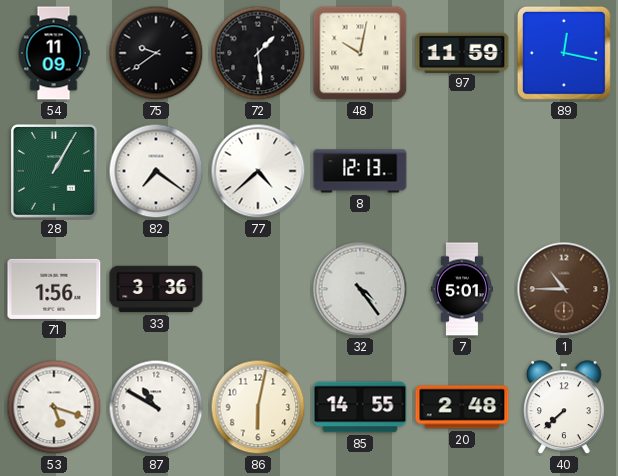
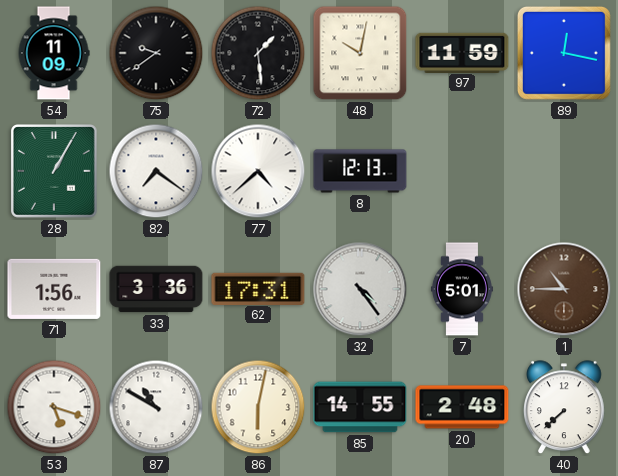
62: none -> 17:31
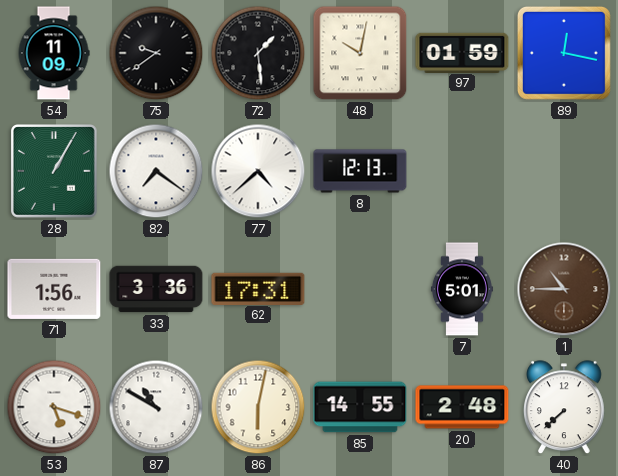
97: 11:59 -> 01:59
32: 4:24 -> none
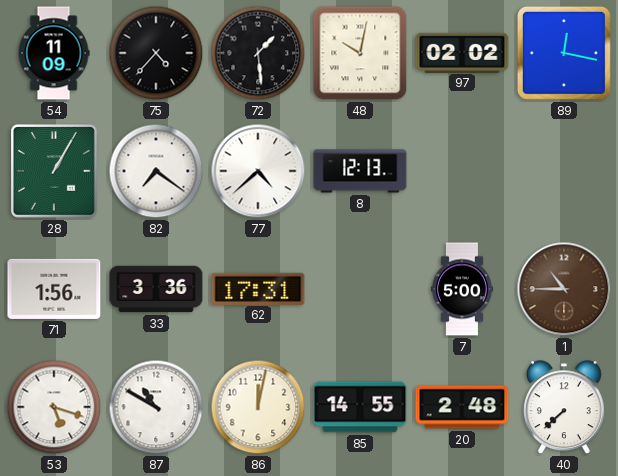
75: 9:39 -> 4:37
97: 01:59 -> 02:02
7: 5:01 -> 5:00
86: 6:02 -> 12:02
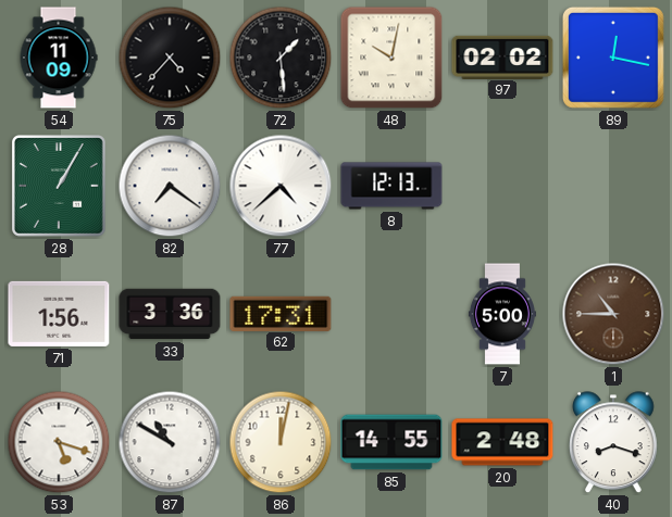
40: 7:38 -> 8:18
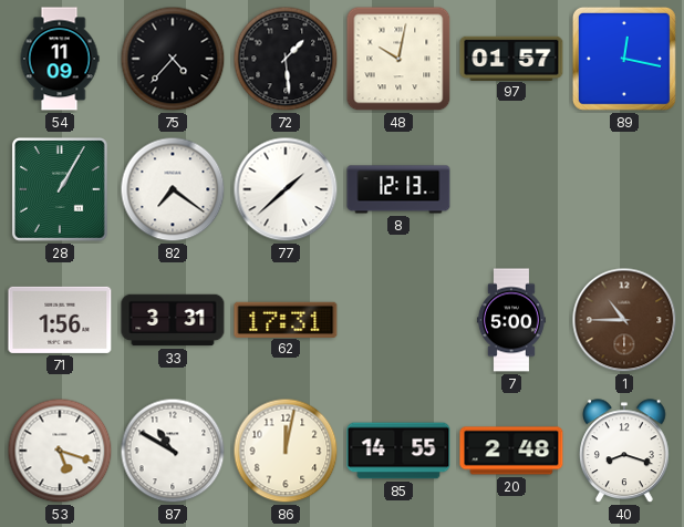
97: 02:02 -> 01:57
77: 4:38 -> 1:38
33: 3:36 -> 3:31
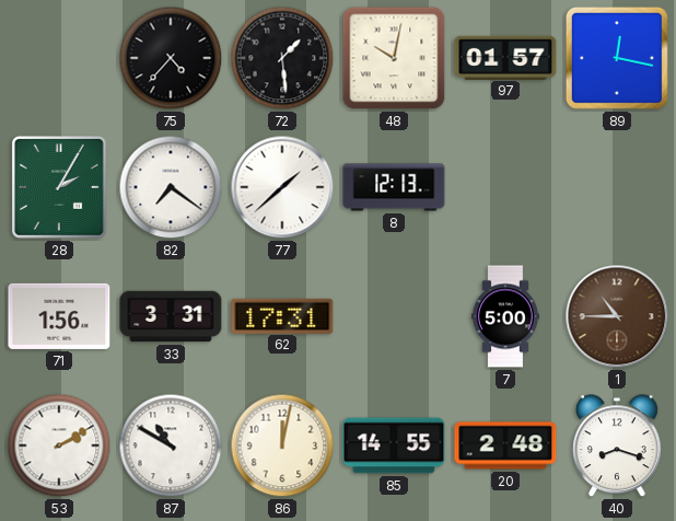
54: 11:09 -> none
28: 1:05 -> 2:05
53: 5:18 -> 2:10
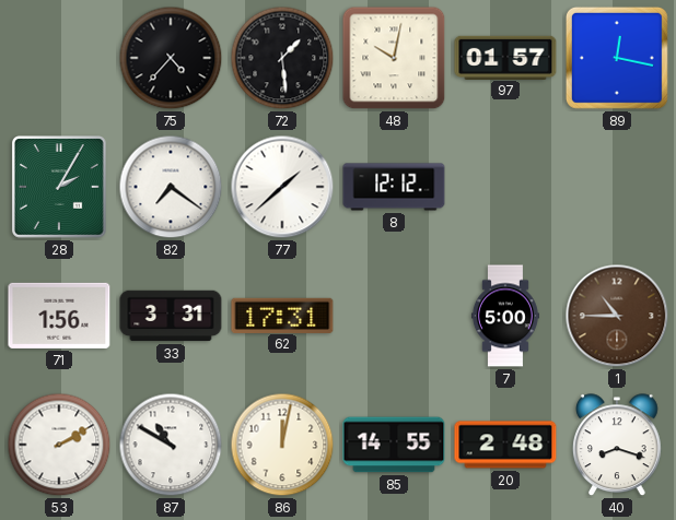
8: 12:13 -> 12:12
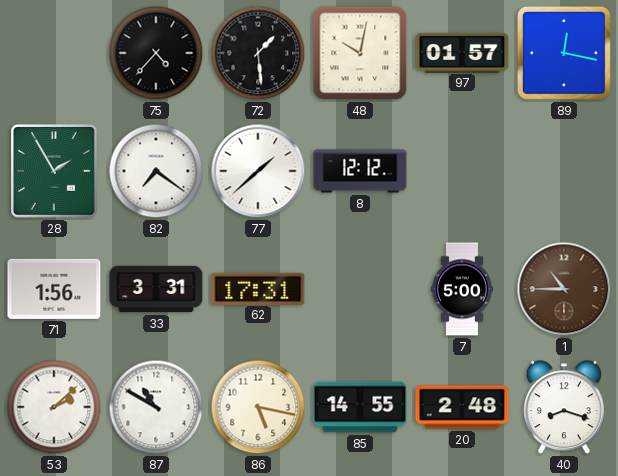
28: 2:05 -> 1:55
53: 2:10 -> 2:08
86: 12:02 -> 5:17
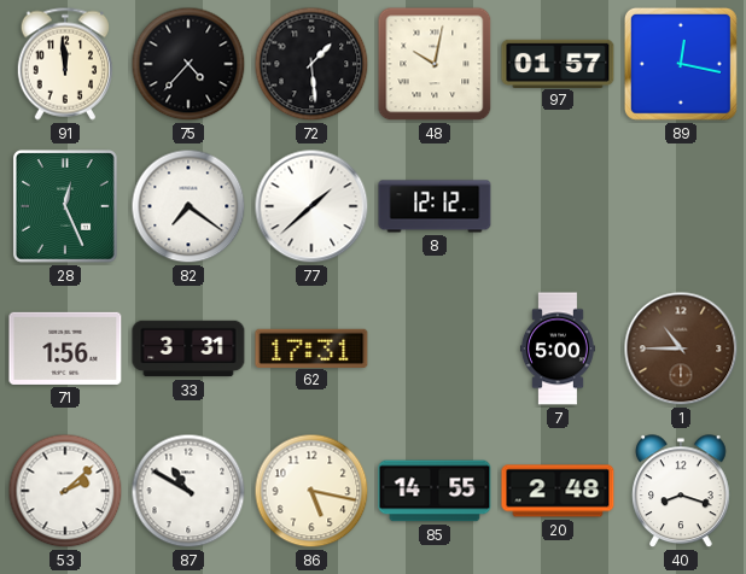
91: none -> 11:59
28: 1:55 -> 12:26
